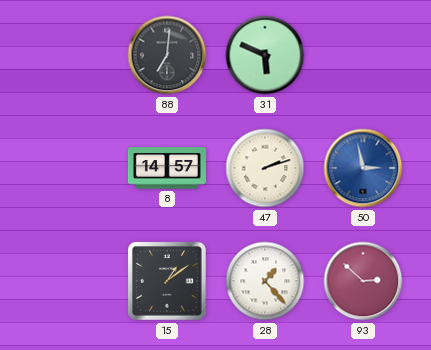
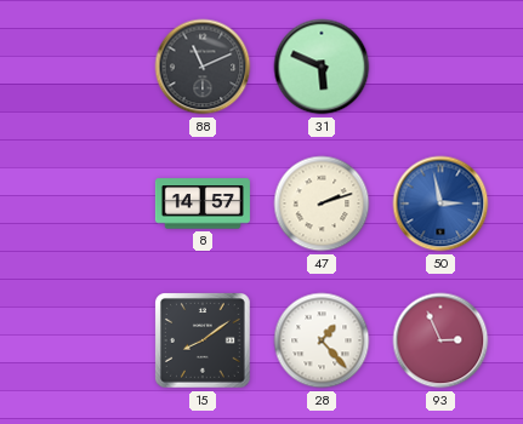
88: 7:01 -> 11:11
15: 1:09 -> 8:09
93: 2:52 -> 2:56
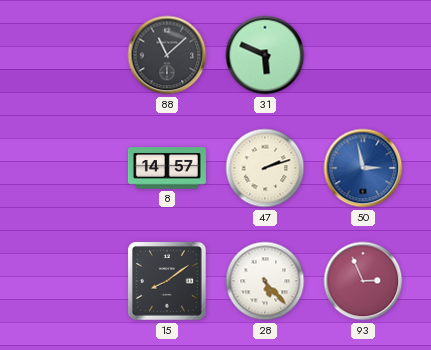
88: 11:11 -> 11:08
28: 1:23 -> 5:23
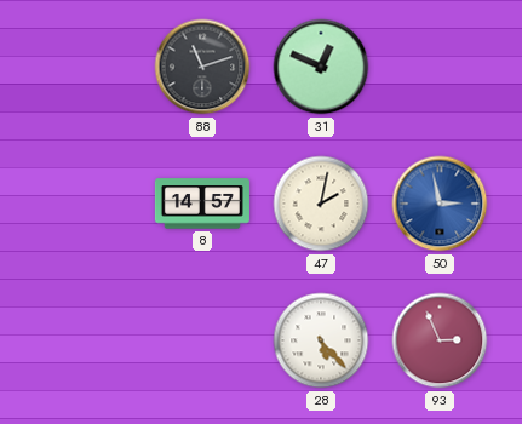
88: 11:08 -> 11:12
31: 5:49 -> 12:49
47: 2:12 -> 2:02
15: 8:09 -> none
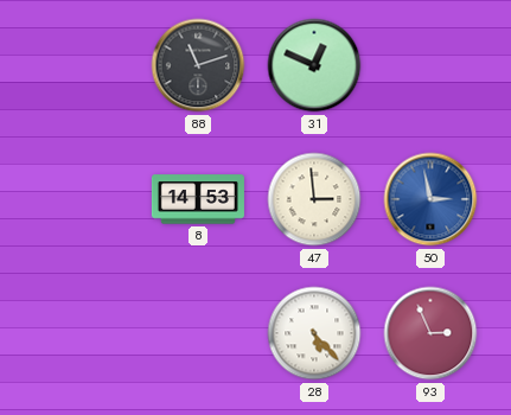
8: 14:57 -> 14:53
47: 2:02 -> 2:59
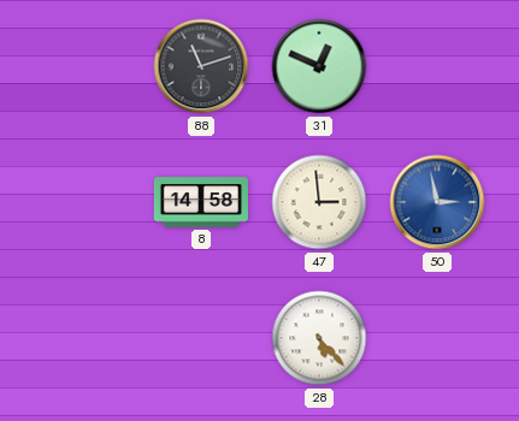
8: 14:53 -> 14:58
93: 2:56 -> none
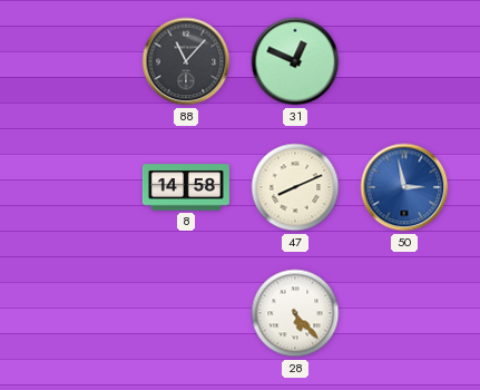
88: 11:12 -> 11:07
47: 2:59 -> 8:11
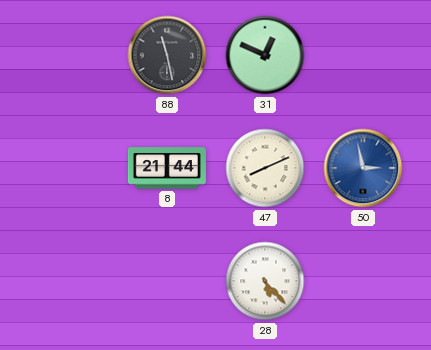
88: 11:07 -> 11:28
8: 14:58 -> 21:44
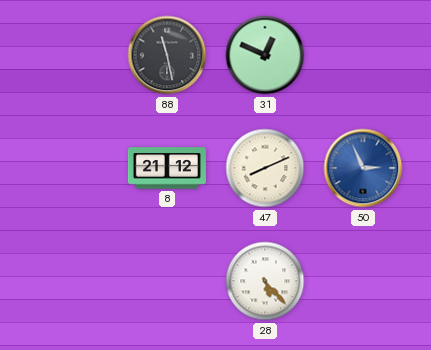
8: 21:44 -> 21:12
50: 2:58 -> 2:56
